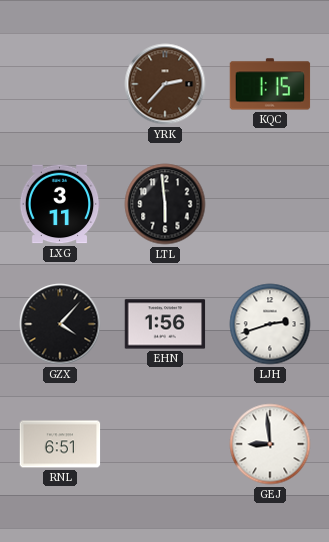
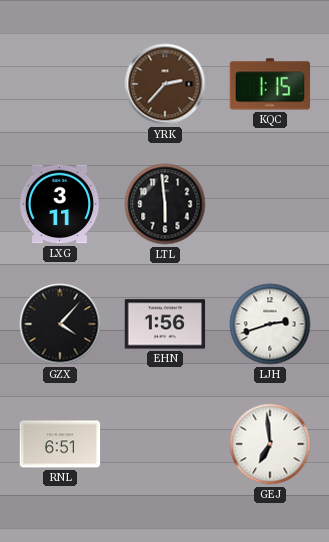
GEJ: 8:59 -> 6:59
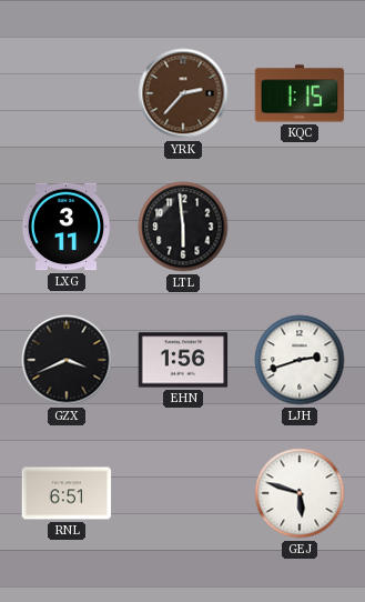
GZX: 4:07 -> 3:41
GEJ: 6:59 -> 5:48
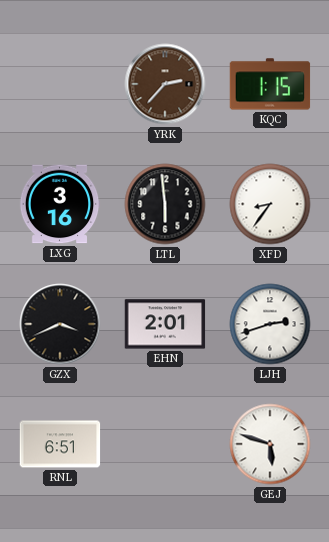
LXG: 3:11 -> 3:16
XFD: none -> 8:36
EHN: 1:56 -> 2:01
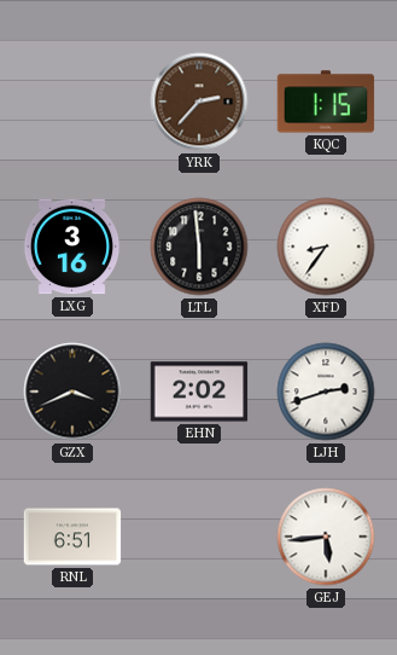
EHN: 2:01 -> 2:02
GEJ: 5:48 -> 5:44
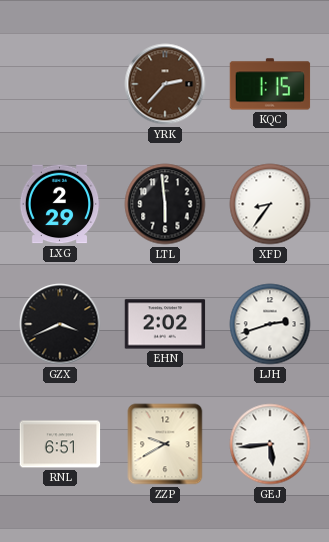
LXG: 3:16 -> 2:29
ZZP: none -> 9:40
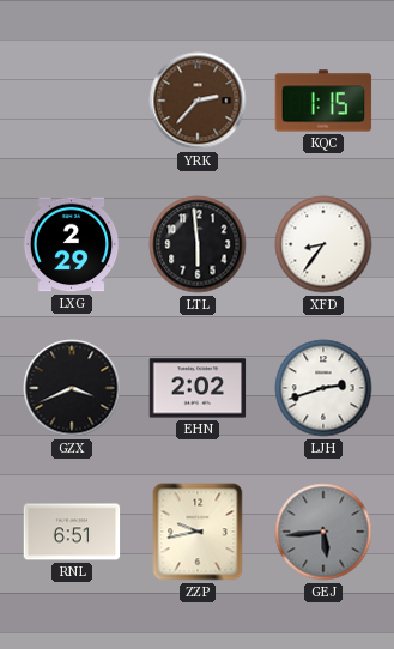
ZZP: 9:40 -> 9:43
GEJ dial: white -> grey
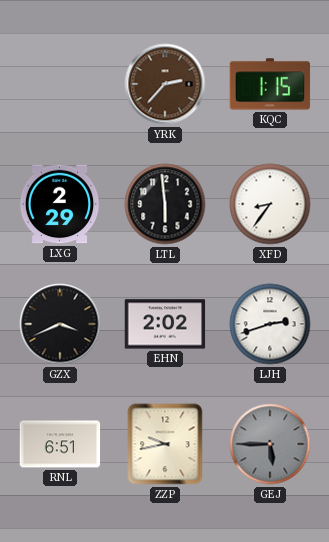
GEJ: 5:44 -> 5:45
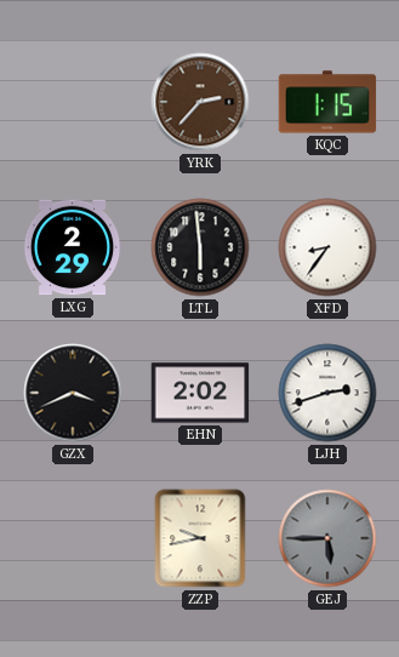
RNL: 6:51 -> none
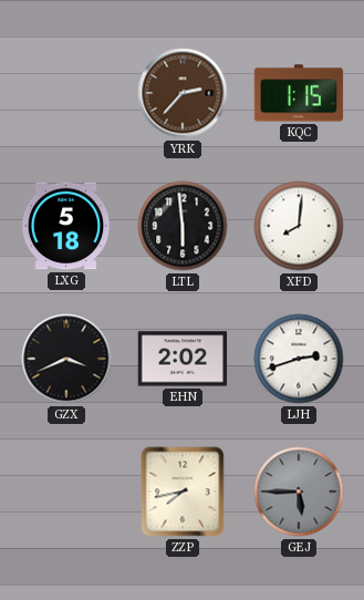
LXG: 2:29 -> 5:18
XFD: 8:36 -> 8:01
ZZP: 9:43 -> 7:43
